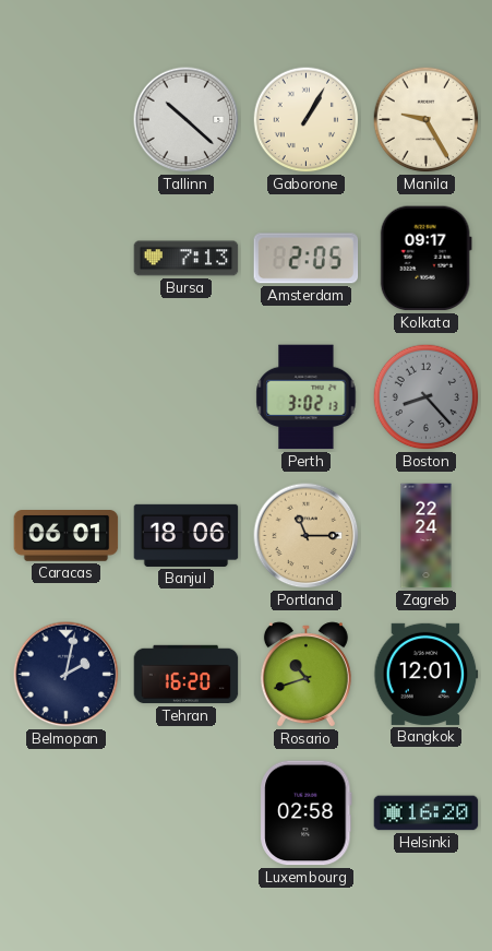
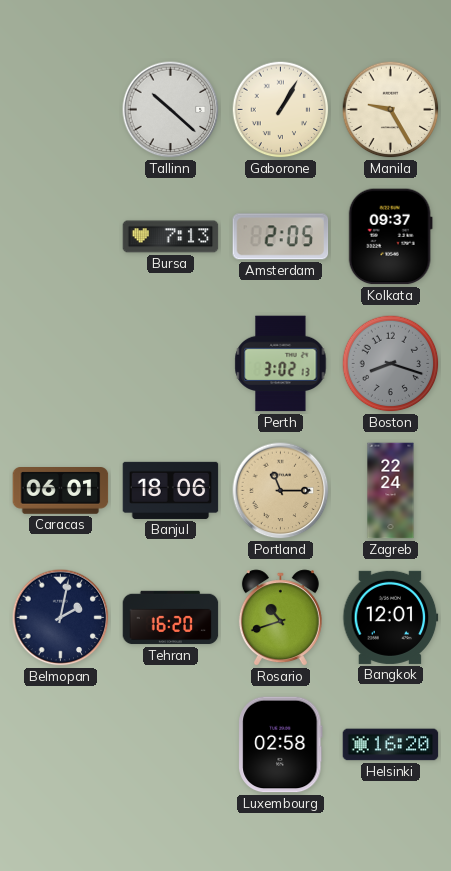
Kolkata: 09:17 -> 09:37
Boston: 8:23 -> 8:18
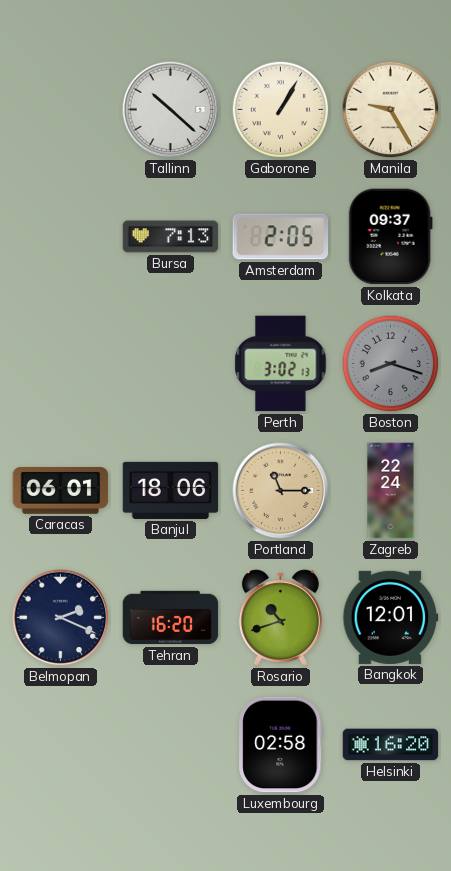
Belmopan: 2:02 -> 2:19
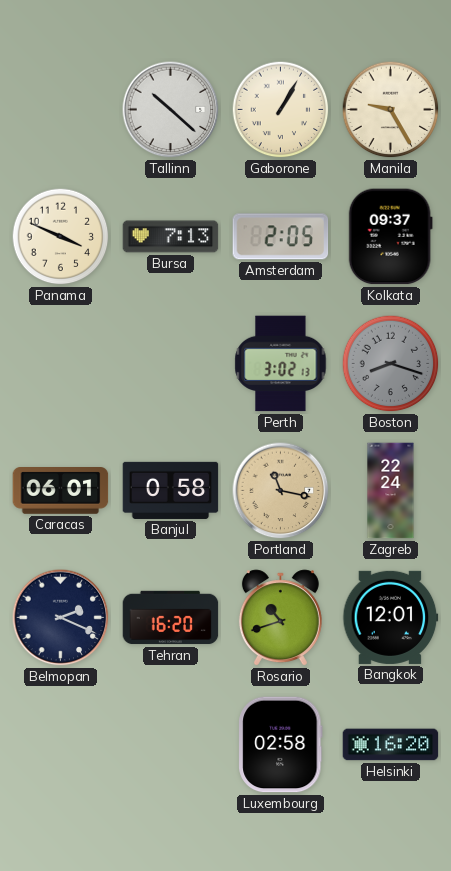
Panama: none -> 3:49
Banjul: 18:06 -> 0:58
Portland: 11:15 -> 11:17
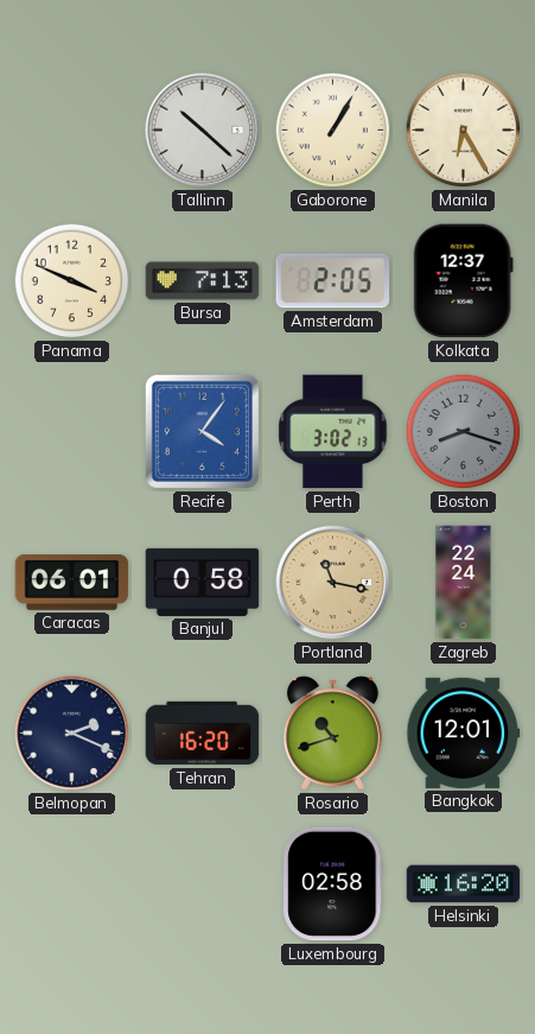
Manila: 9:25 -> 6:25
Kolkata: 09:37 -> 12:37
Recife: none -> 4:06
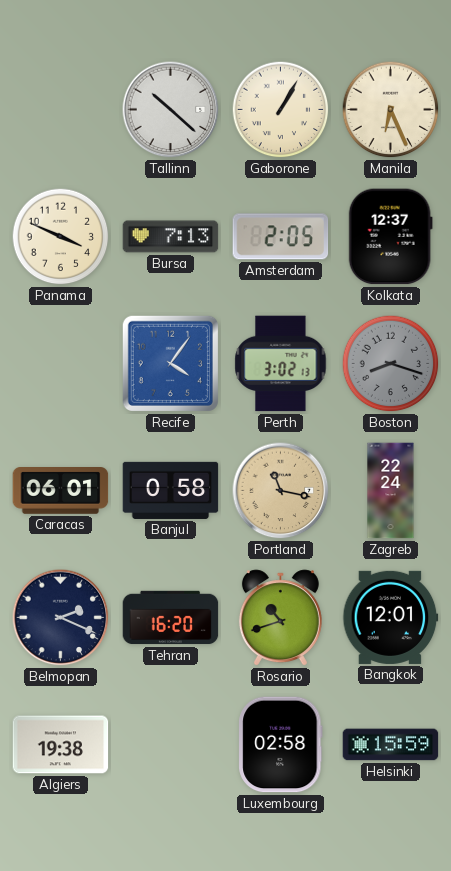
Manila: 6:25 -> 6:26
Algiers: none -> 19:38
Helsinki: 16:20 -> 15:59
